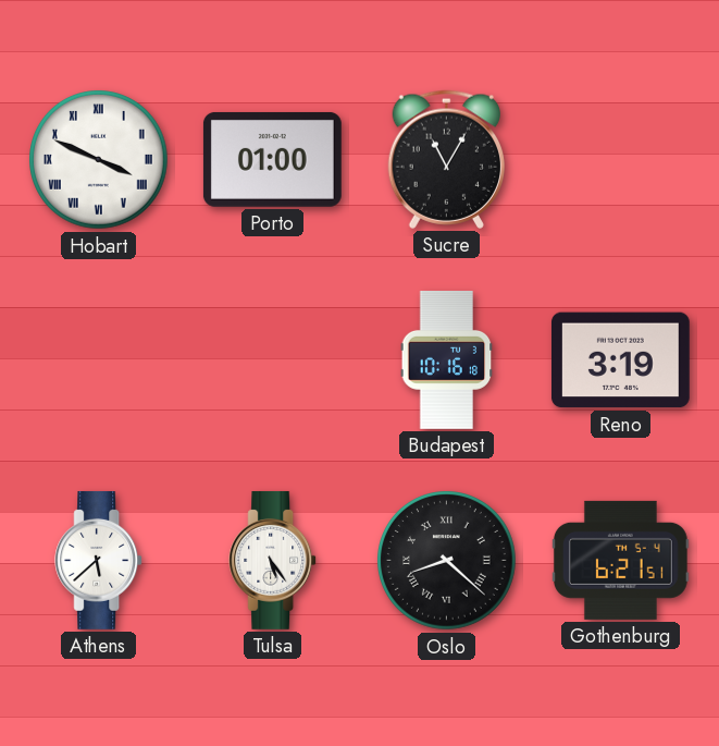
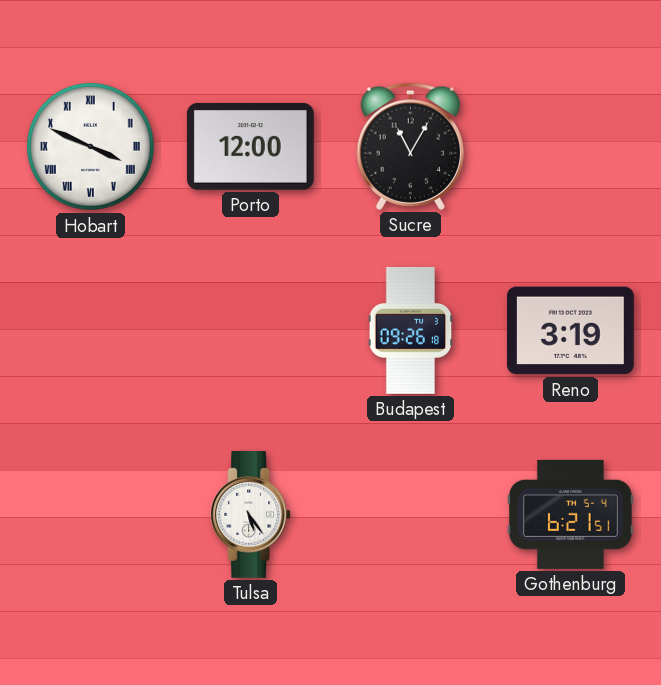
Porto: 01:00 -> 12:00
Budapest: 10:16 -> 09:26
Athens: 5:38 -> none
Oslo: 8:22 -> none
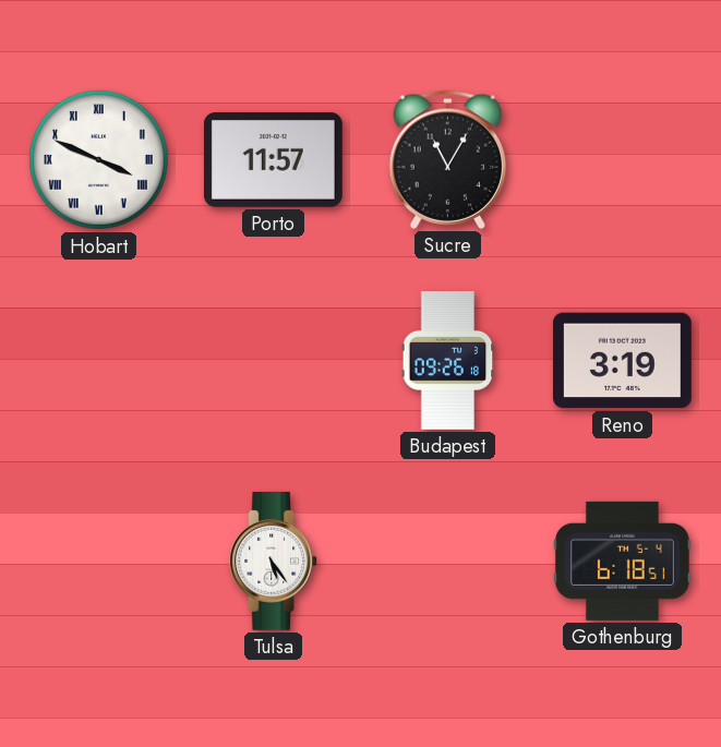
Porto: 12:00 -> 11:57
Gothenburg: 6:21 -> 6:18
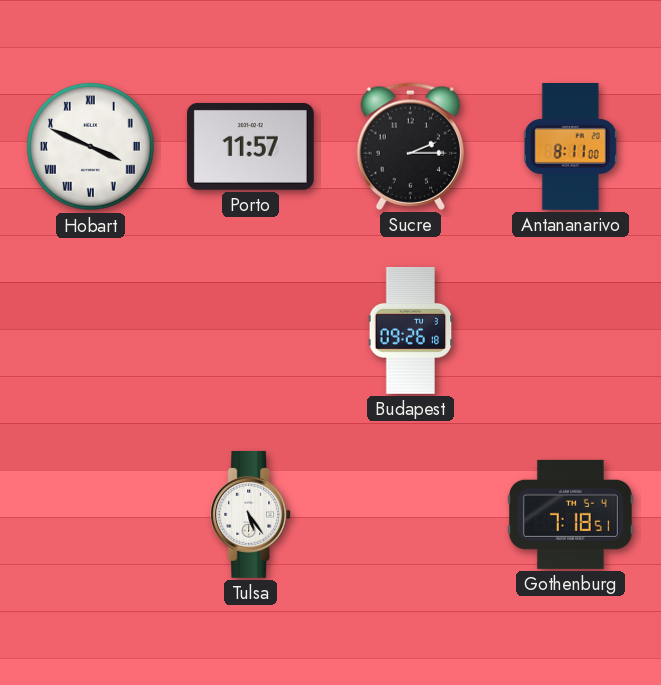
Sucre: 11:05 -> 2:15
Antananarivo: none -> 8:11
Reno: 3:19 -> none
Gothenburg: 6:18 -> 7:18
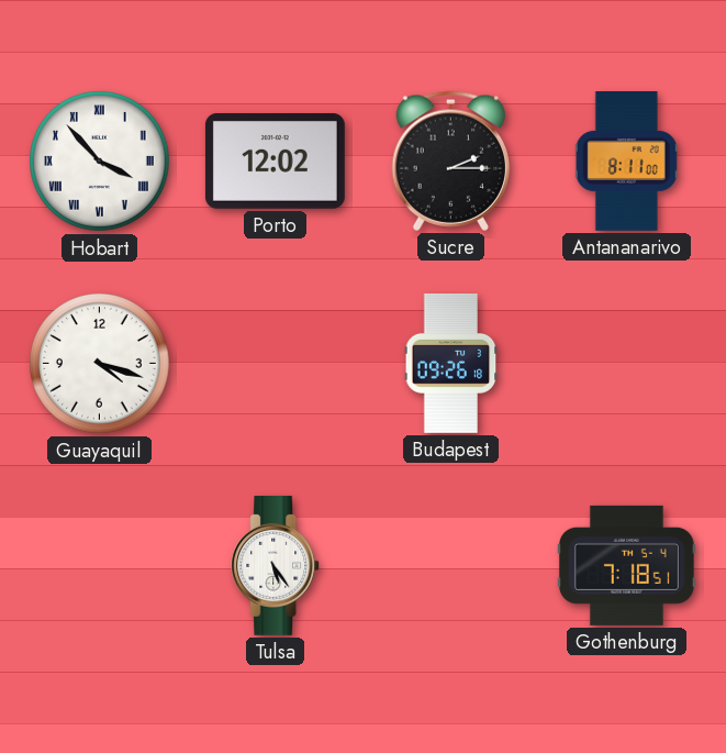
Hobart: 3:49 -> 3:53
Porto: 11:57 -> 12:02
Guayaquil: none -> 4:18
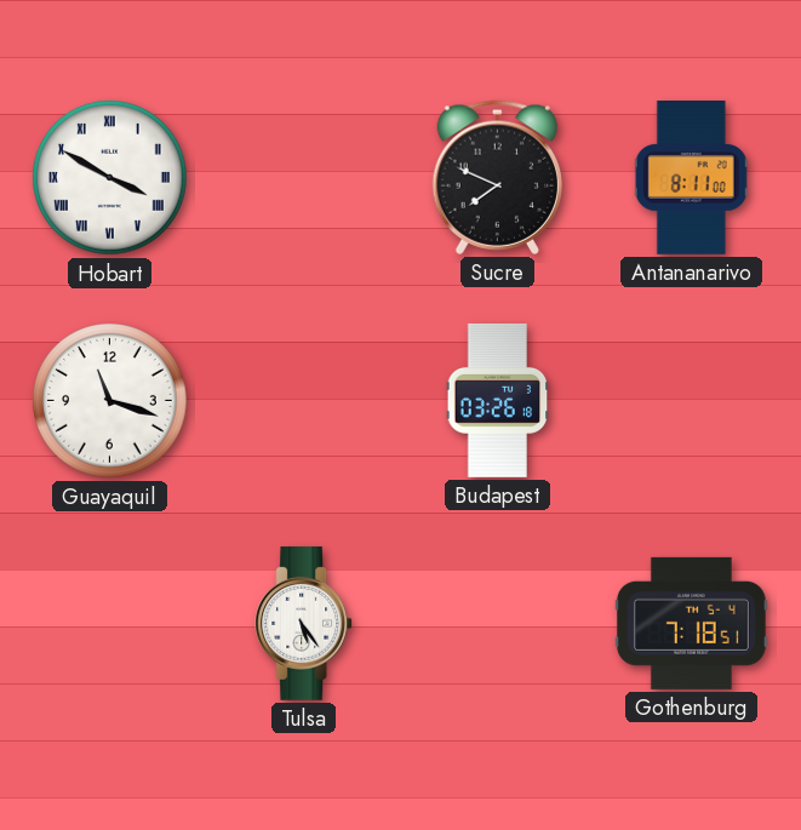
Hobart: 3:53 -> 3:50
Porto: 12:02 -> none
Sucre: 2:15 -> 7:49
Guayaquil: 4:18 -> 11:18
Budapest: 09:26 -> 03:26
